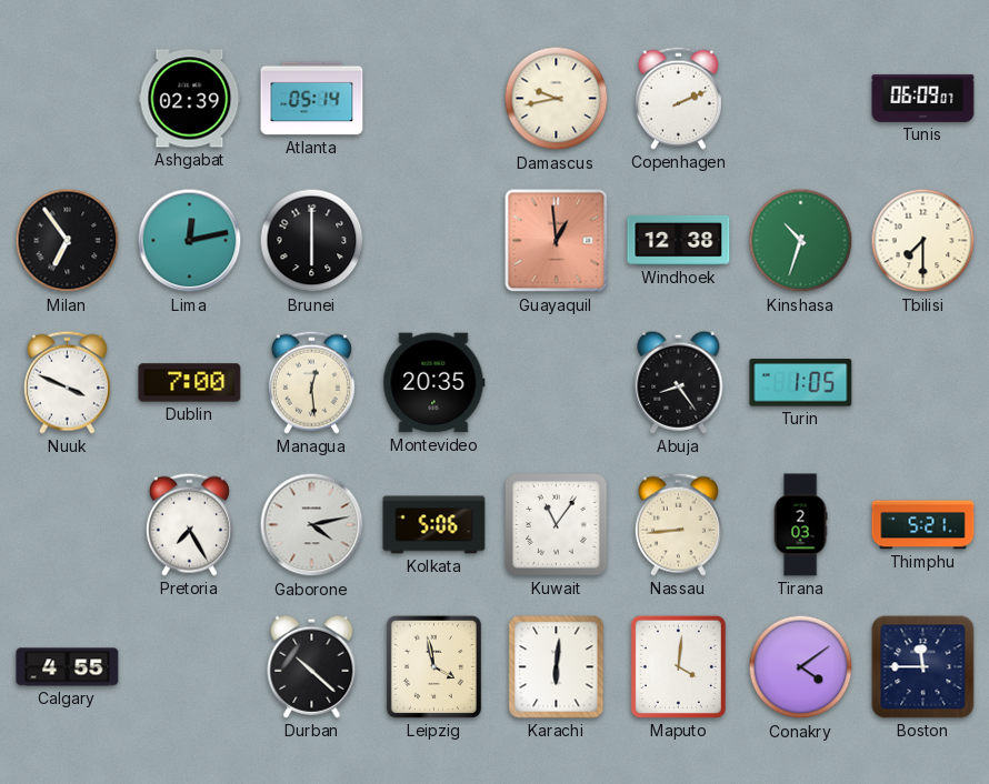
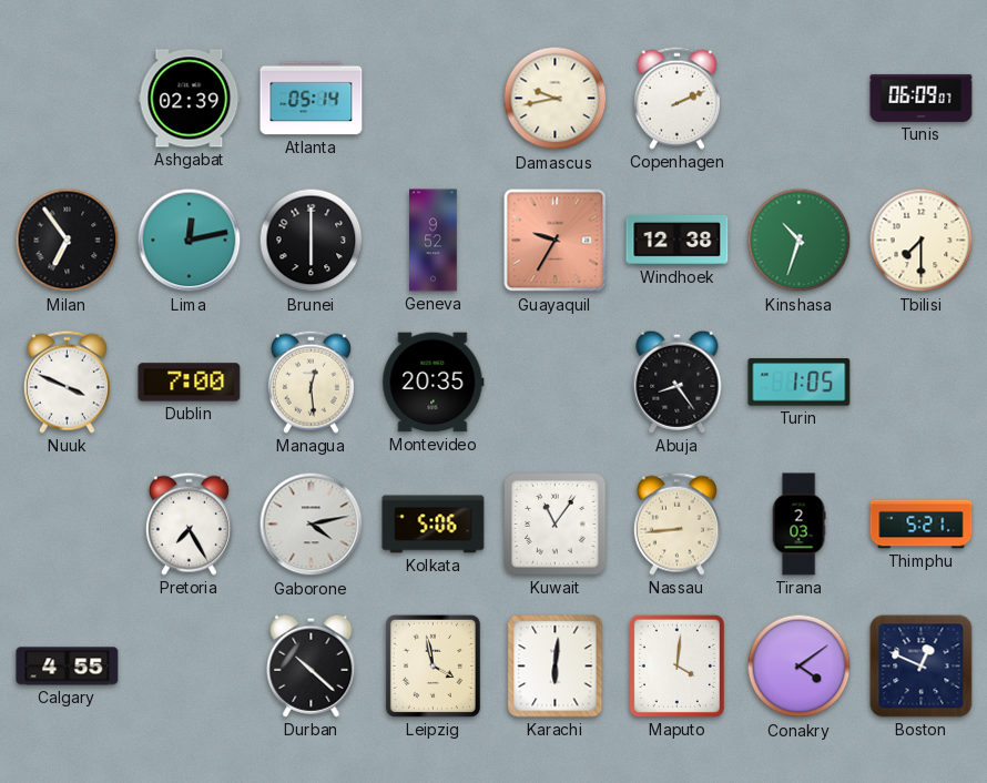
Geneva: none -> 9:52
Guayaquil: 12:59 -> 9:35
Boston: 11:45 -> 12:49
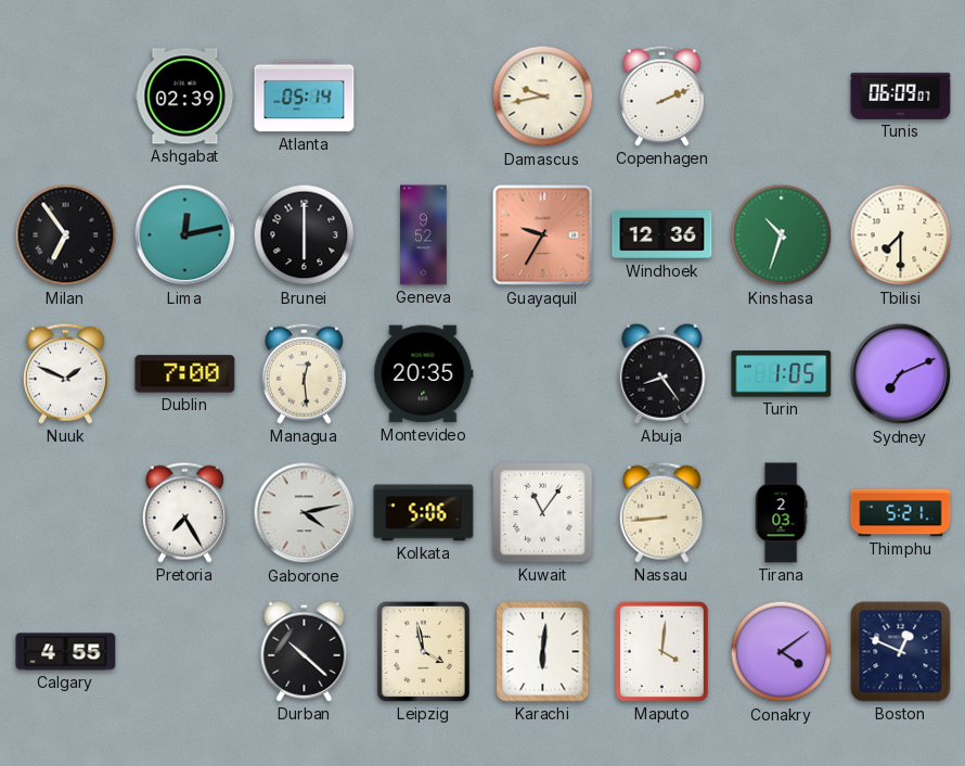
Windhoek: 12:38 -> 12:36
Nuuk: 3:49 -> 1:49
Sydney: none -> 7:11
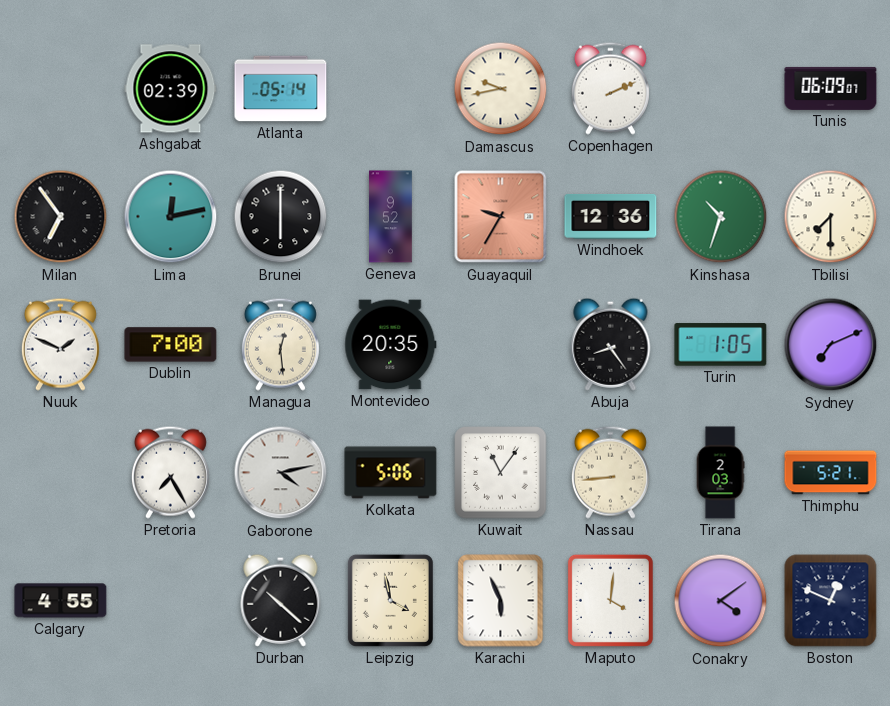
Karachi: 6:01 -> 5:56
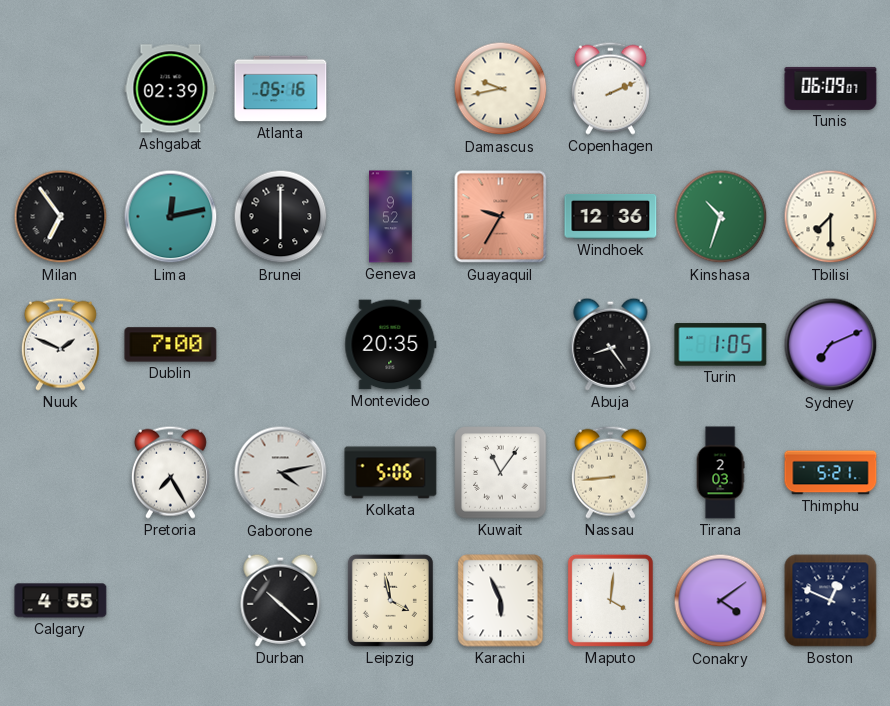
Atlanta: 05:14 -> 05:16
Managua: 12:29 -> none
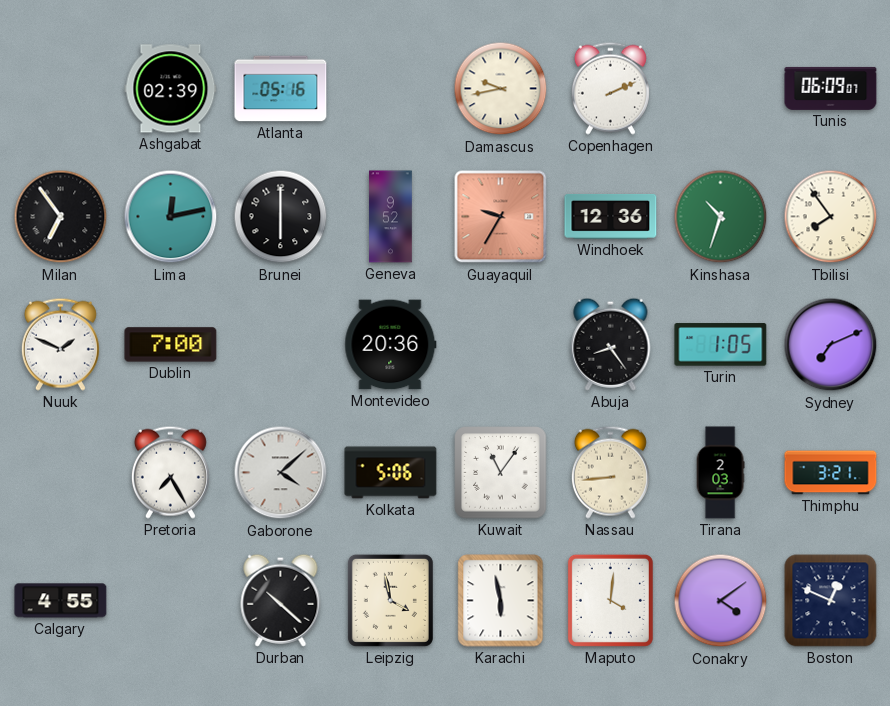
Tbilisi: 7:30 -> 7:54
Montevideo: 20:35 -> 20:36
Gaborone: 4:13 -> 4:08
Thimphu: 5:21 -> 3:21
Karachi: 5:56 -> 5:58
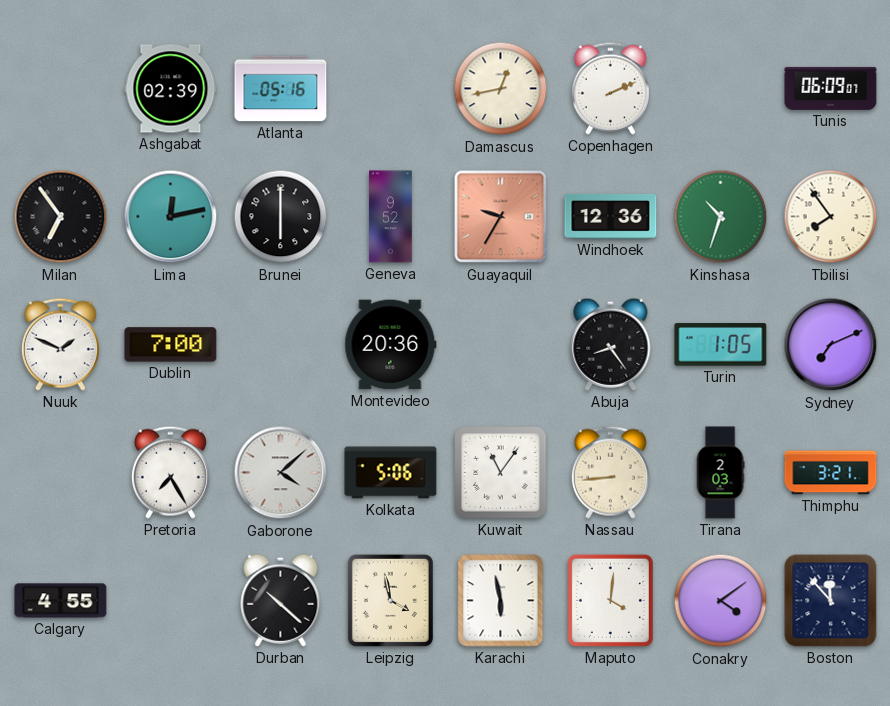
Damascus: 9:43 -> 12:43
Boston: 12:49 -> 11:53
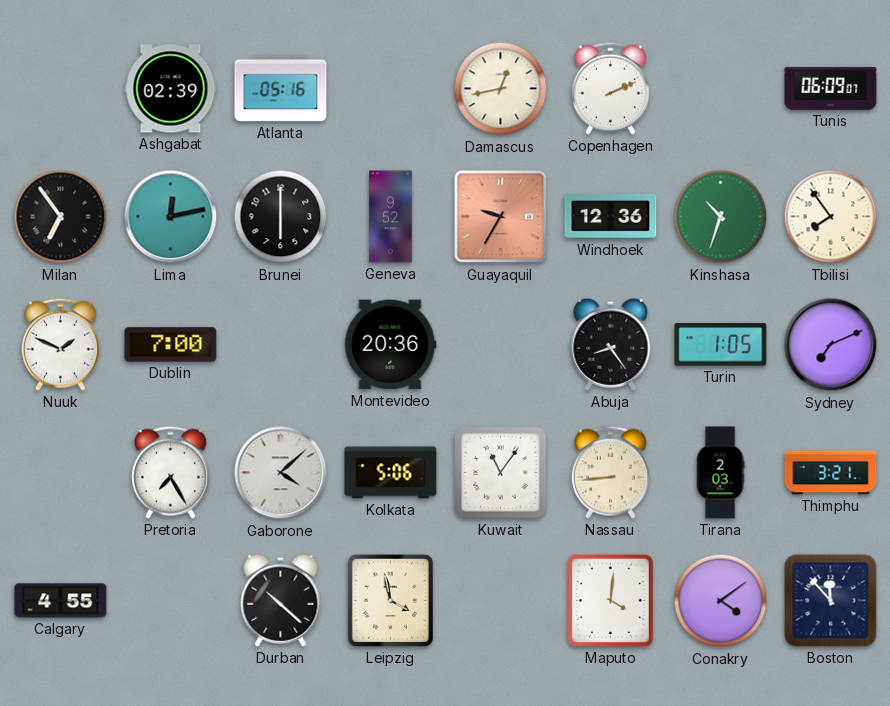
Karachi: 5:58 -> none
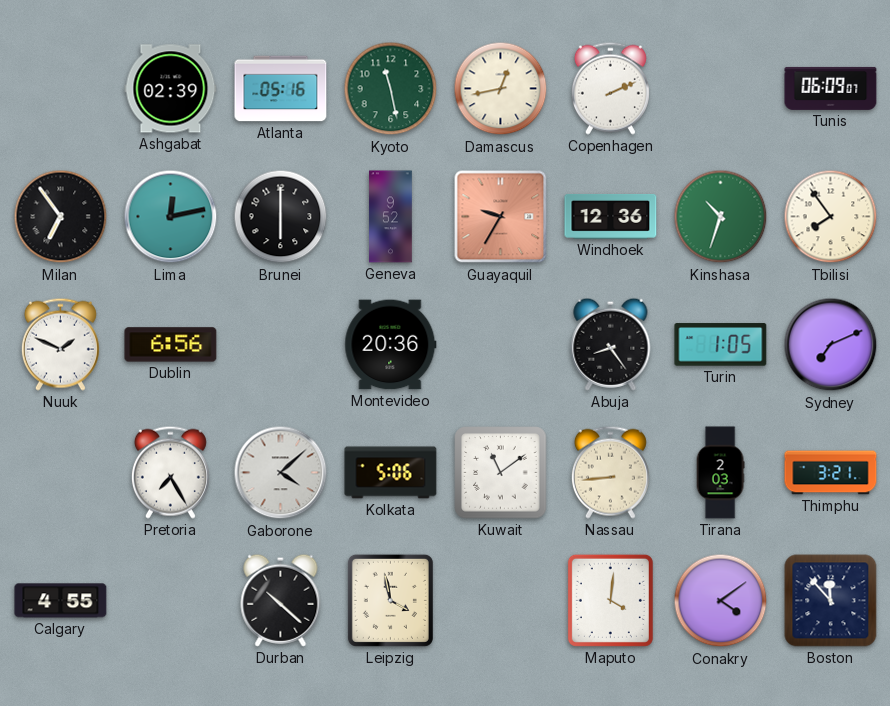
Kyoto: none -> 11:28
Dublin: 7:00 -> 6:56
Kuwait: 11:06 -> 11:09
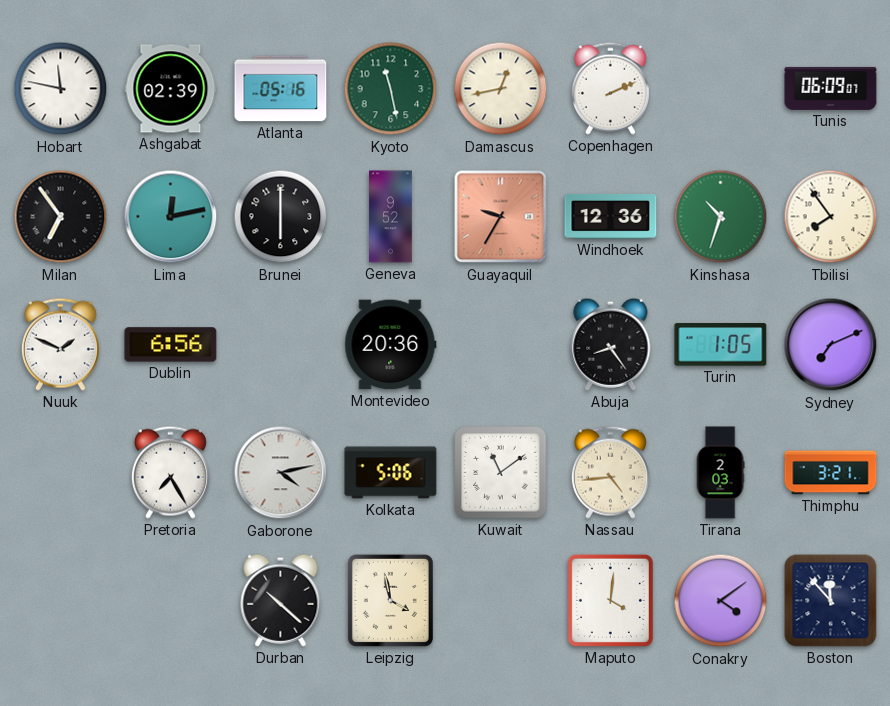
Hobart: none -> 11:47
Gaborone: 4:08 -> 4:13
Nassau: 8:44 -> 4:44
Calgary: 4:55 -> none
